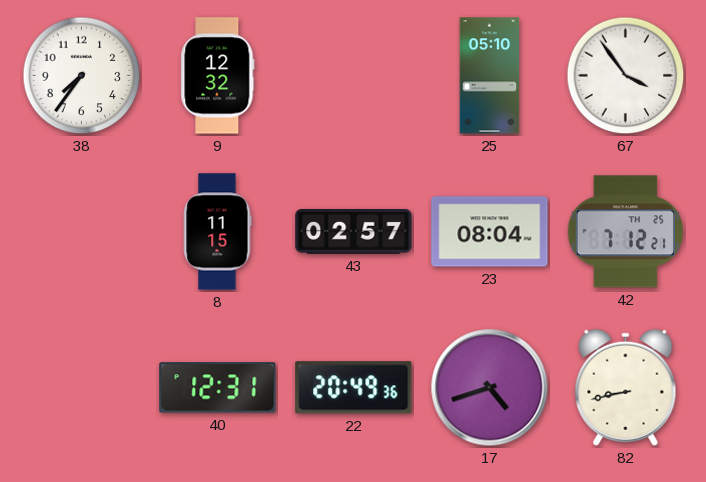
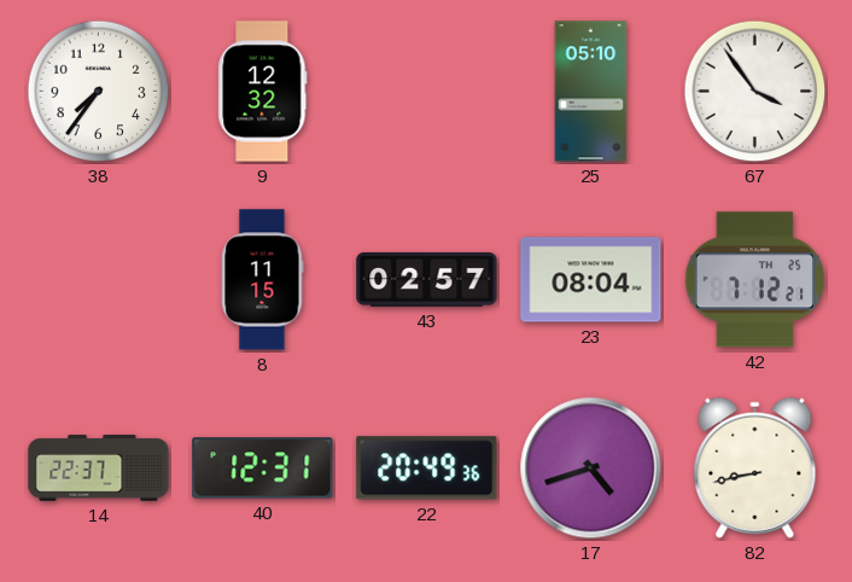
14: none -> 22:37
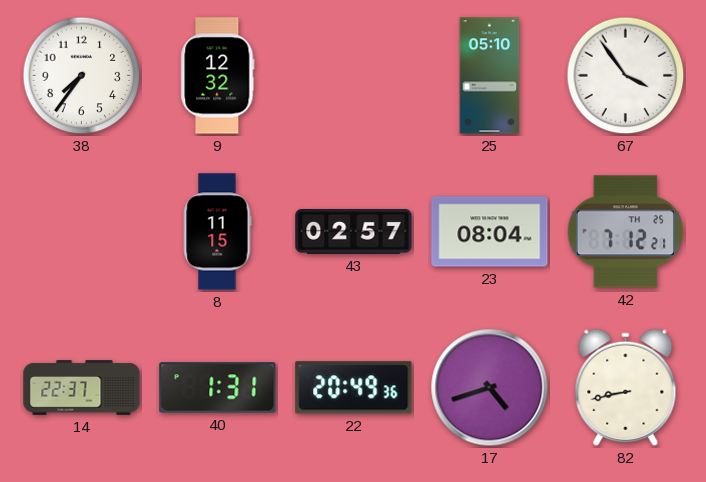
40: 12:31 -> 1:31
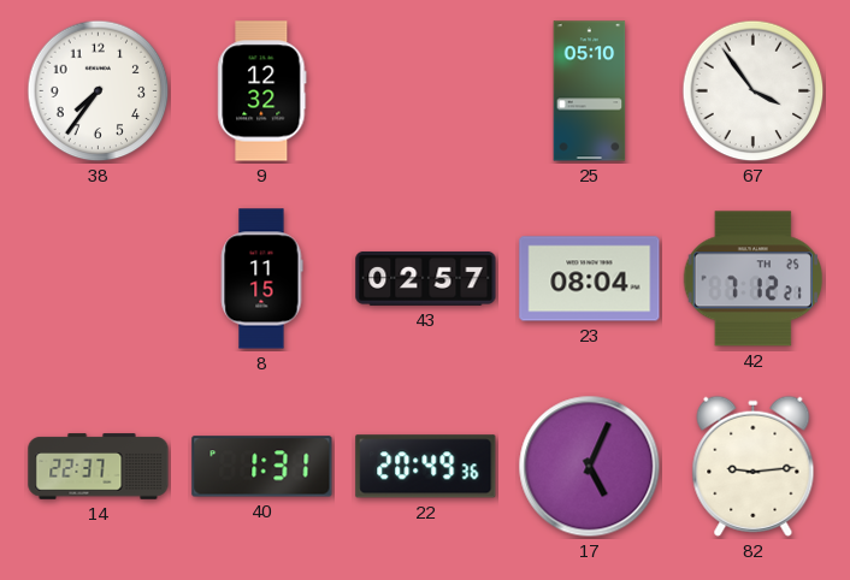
17: 4:42 -> 5:04
82: 8:43 -> 9:14
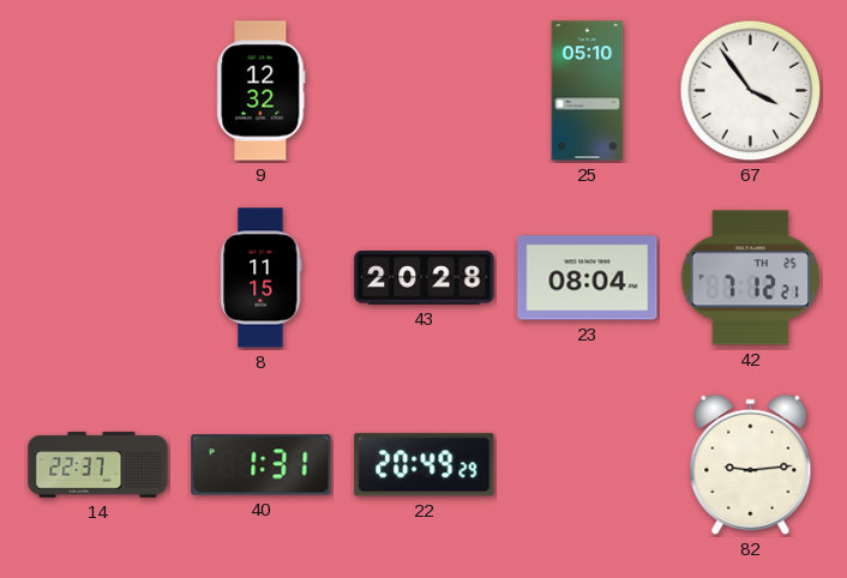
38: 7:36 -> none
43: 02:57 -> 20:28
22: 20:49:36 -> 20:49:29
17: 5:04 -> none
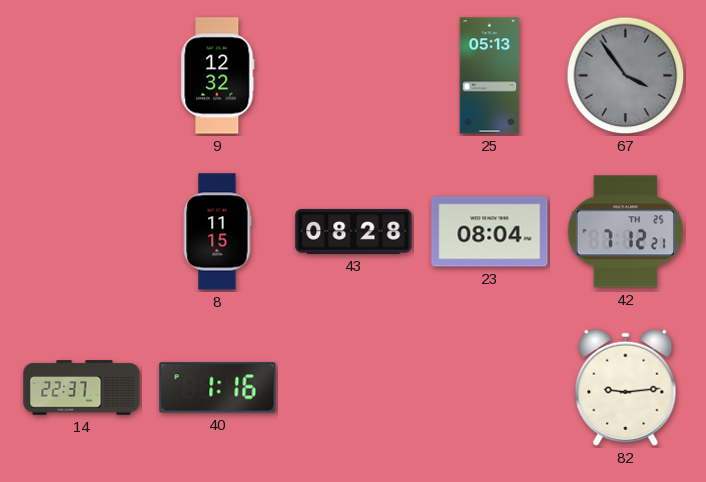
25: 05:10 -> 05:13
67 dial: white -> grey
43: 20:28 -> 08:28
40: 1:31 -> 1:16
22: 20:49 -> none
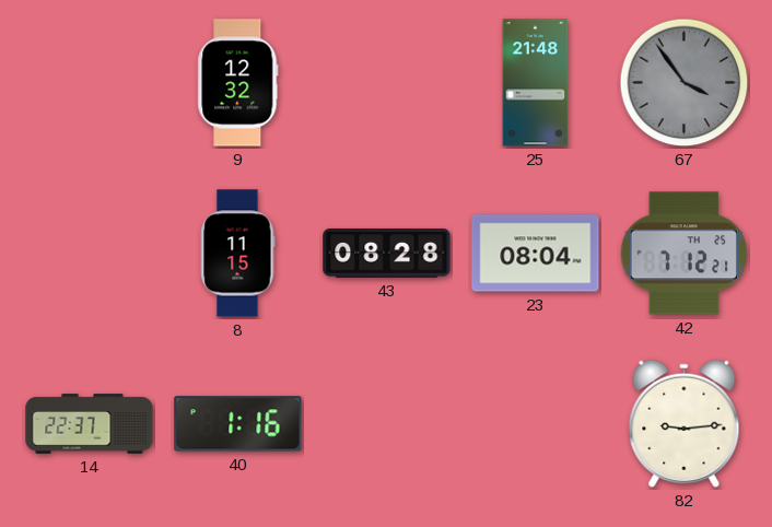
25: 05:13 -> 21:48
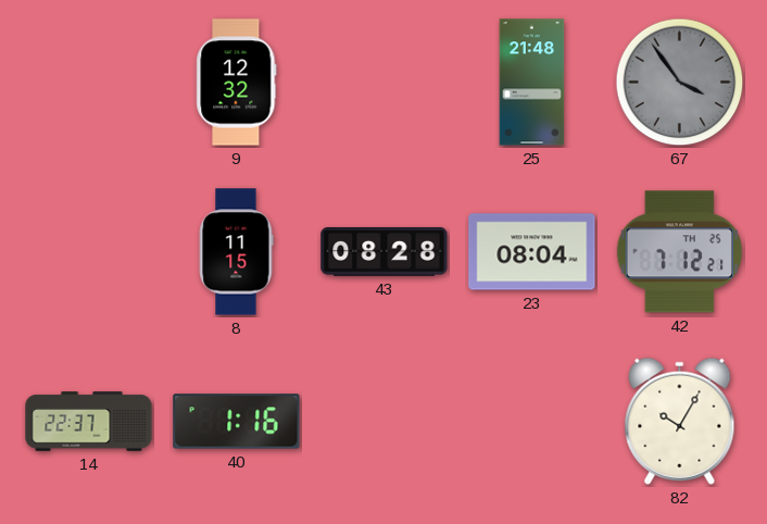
82: 9:14 -> 10:05
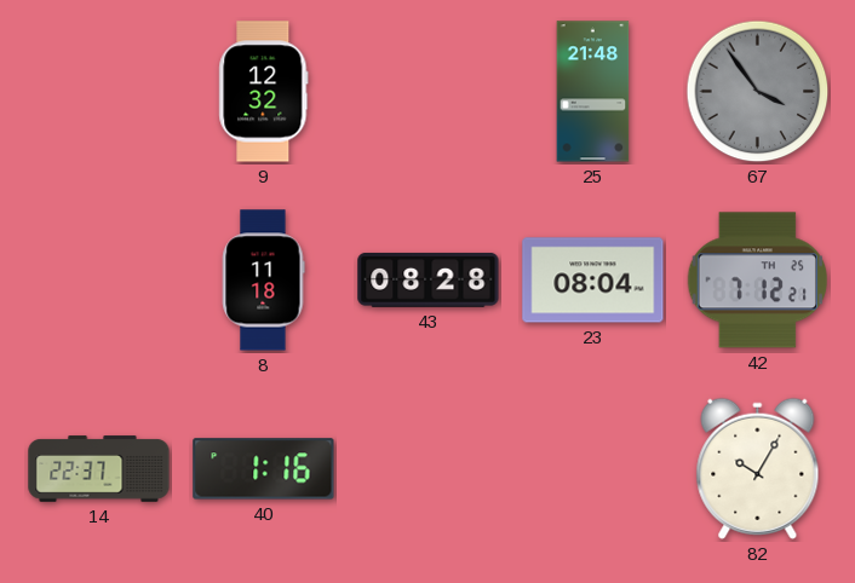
8: 11:15 -> 11:18
